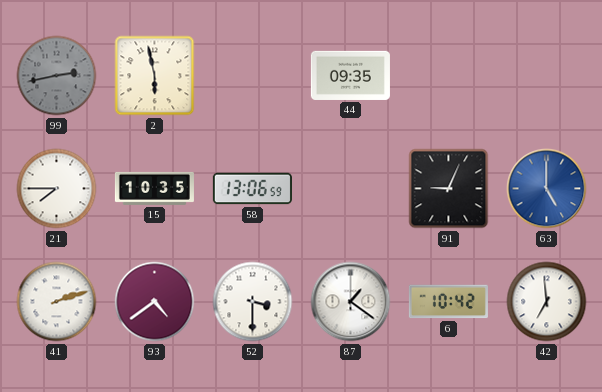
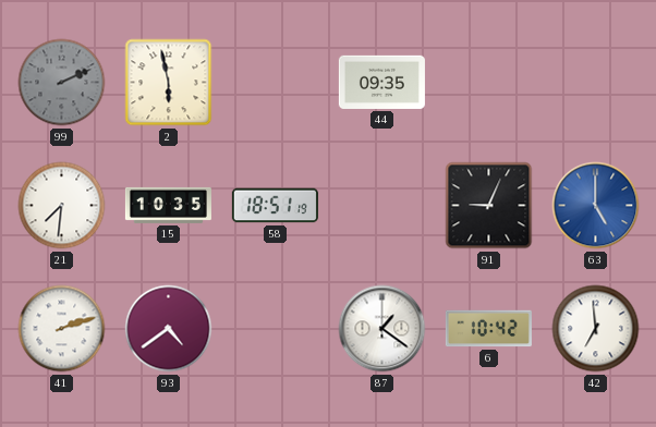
99: 2:43 -> 2:11
21: 7:45 -> 7:31
58: 13:06 -> 18:51
52: 3:30 -> none
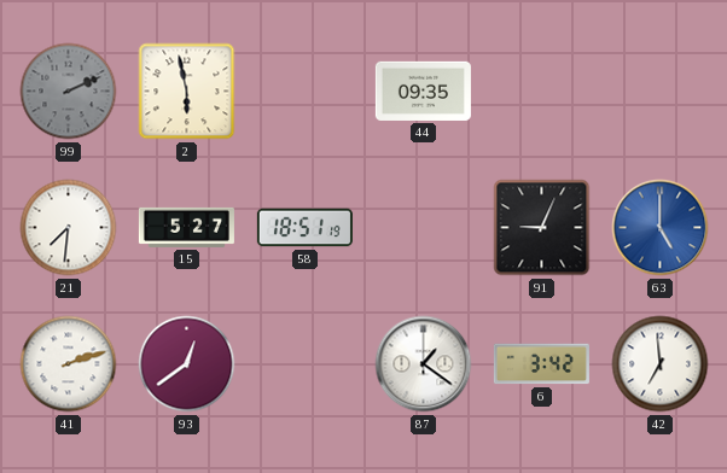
15: 10:35 -> 5:27
93: 4:39 -> 12:39
6: 10:42 -> 3:42
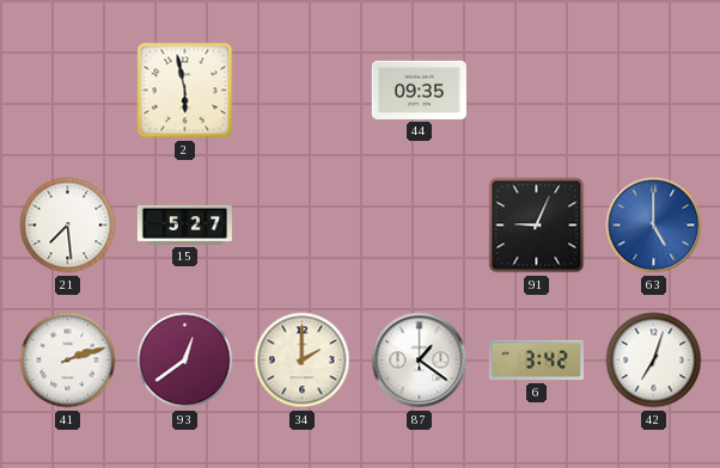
99: 2:11 -> none
21: 7:31 -> 7:29
58: 18:51 -> none
34: none -> 2:00
42: 6:59 -> 7:03
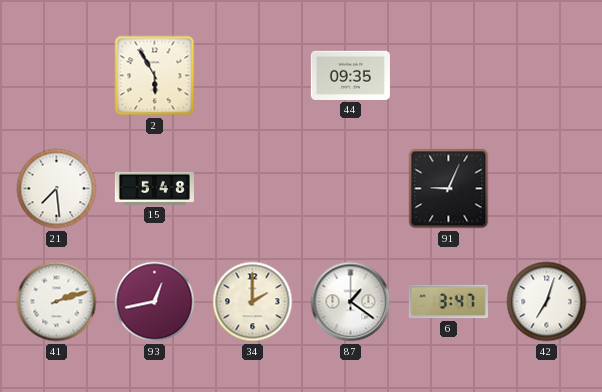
2: 5:58 -> 5:55
15: 5:27 -> 5:48
63: 5:00 -> none
93: 12:39 -> 12:43
6: 3:42 -> 3:47
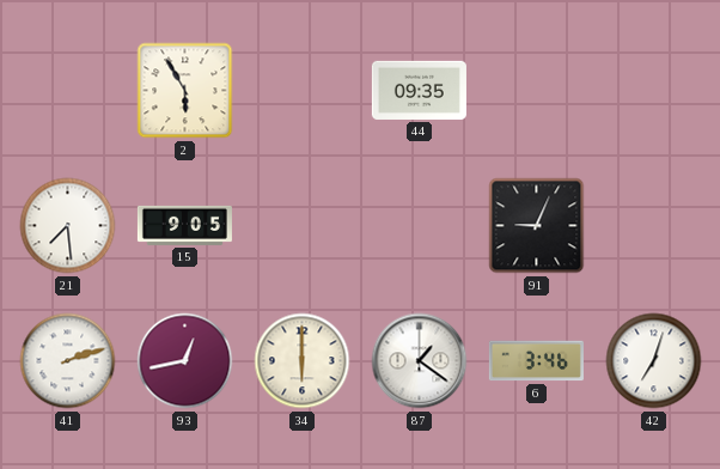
15: 5:48 -> 9:05
34: 2:00 -> 6:00
6: 3:47 -> 3:46
